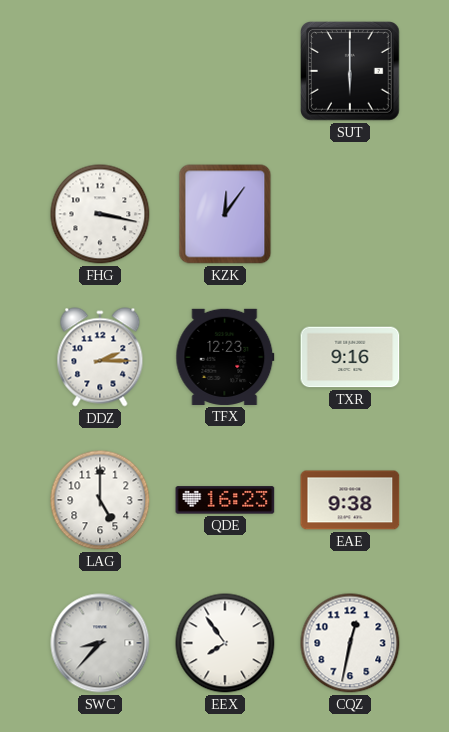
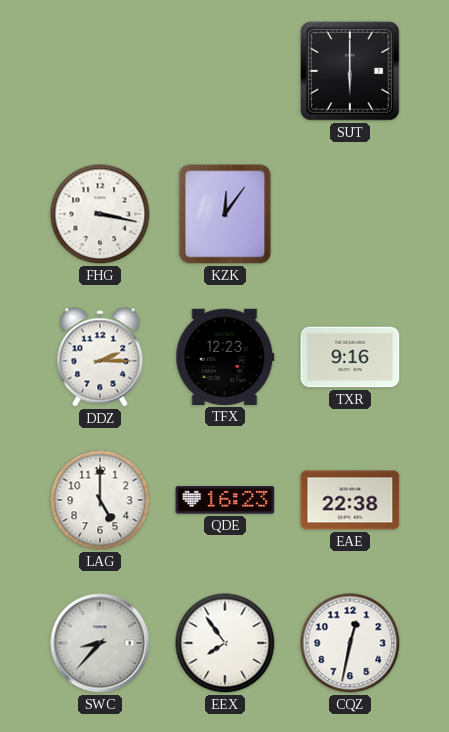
EAE: 9:38 -> 22:38
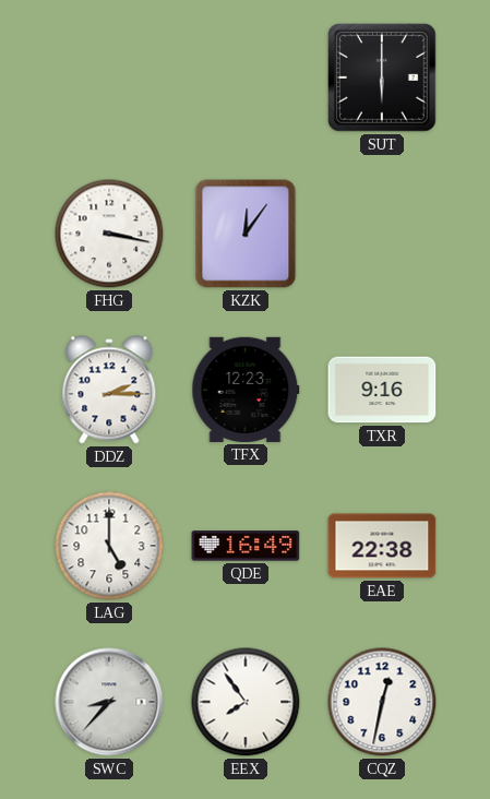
QDE: 16:23 -> 16:49
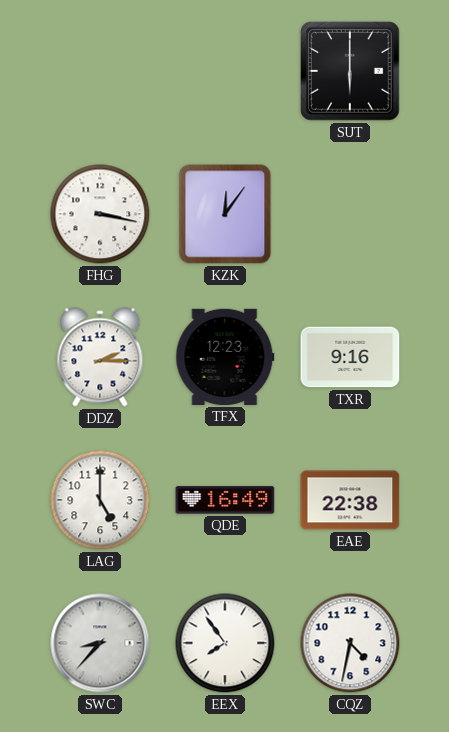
CQZ: 12:32 -> 4:32
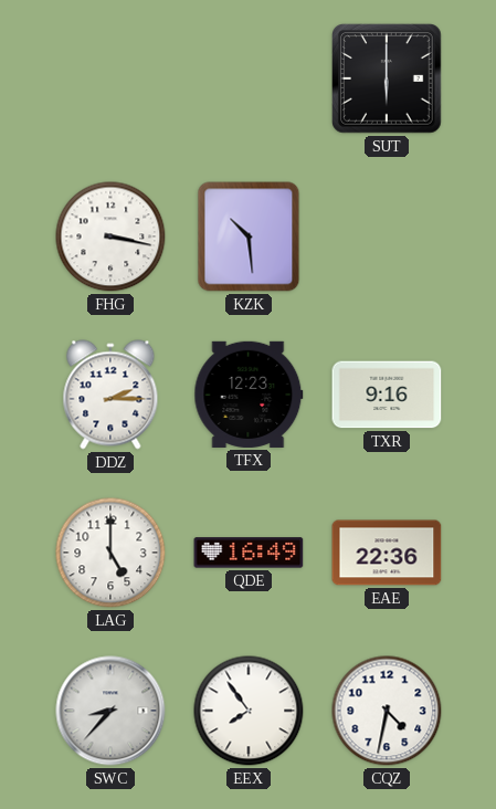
KZK: 12:06 -> 10:29
EAE: 22:38 -> 22:36
